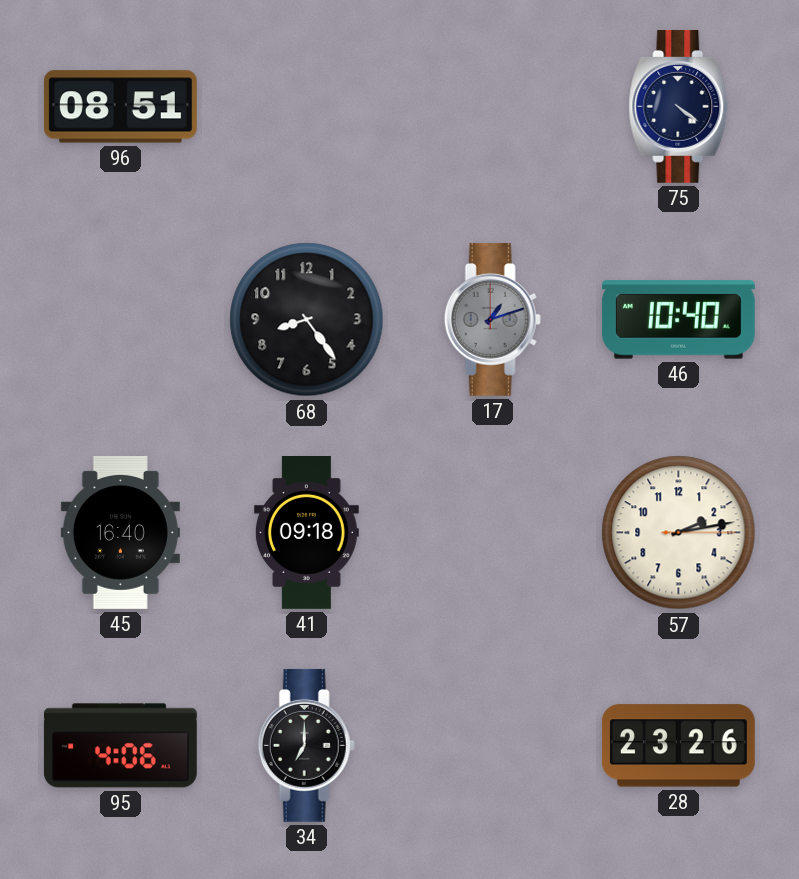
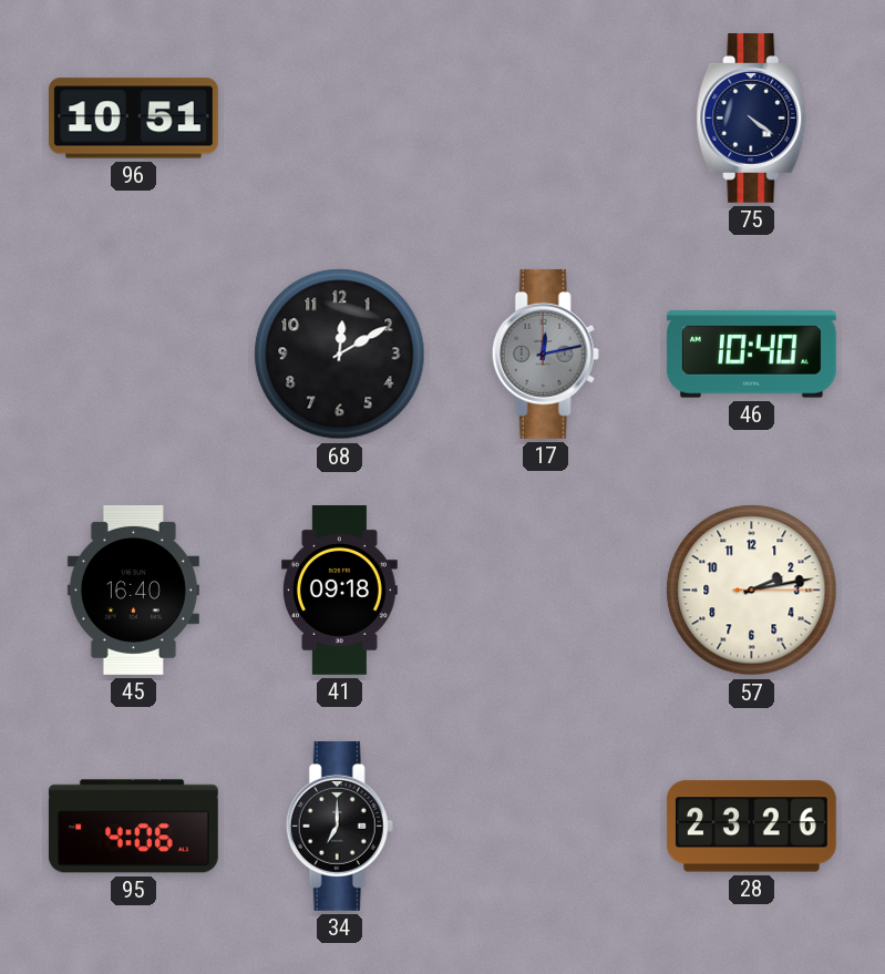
96: 08:51 -> 10:51
68: 8:24 -> 12:10
17: 1:12 -> 12:13
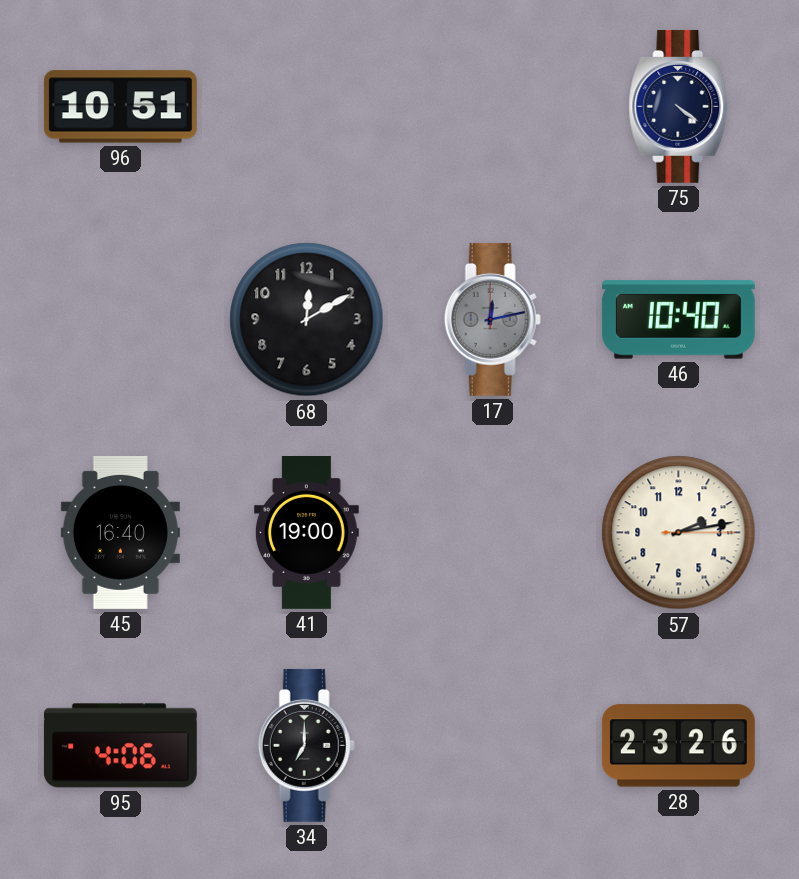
41: 09:18 -> 19:00
